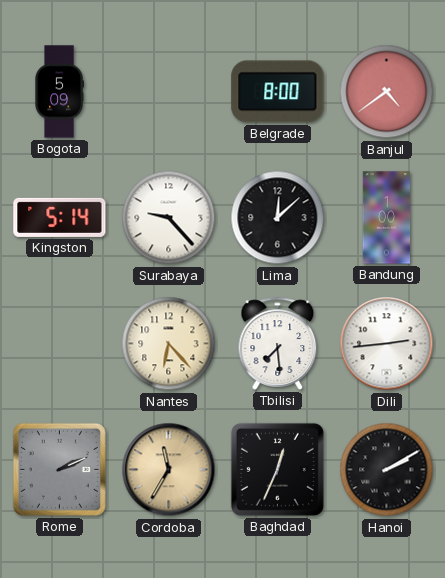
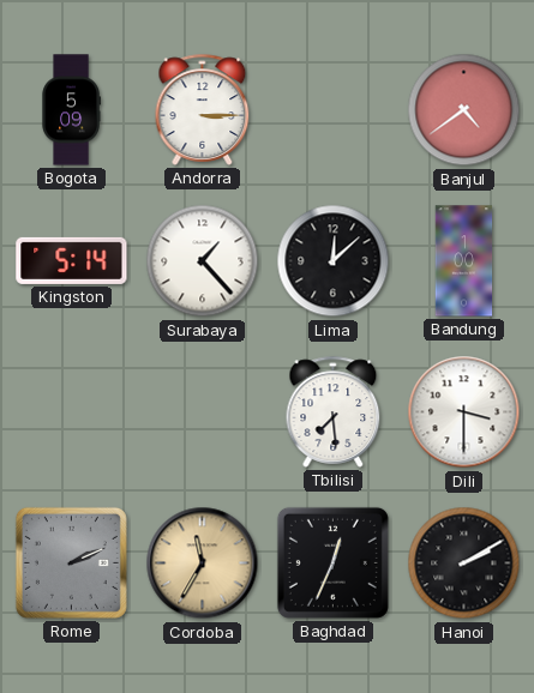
Andorra: none -> 3:15
Belgrade: 8:00 -> none
Surabaya: 9:23 -> 1:23
Nantes: 6:23 -> none
Dili: 2:44 -> 3:30
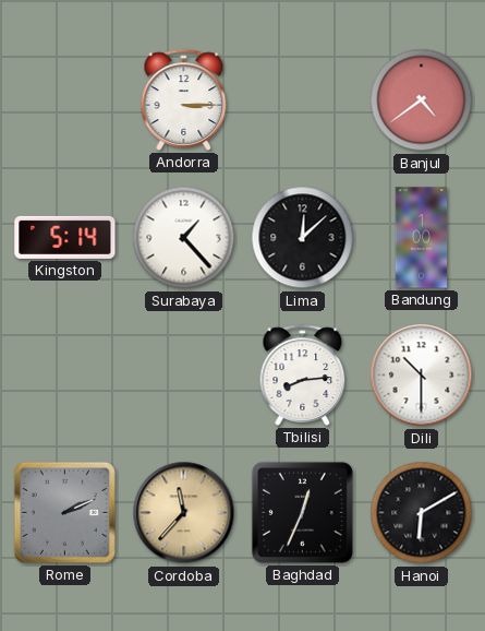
Bogota: 5:09 -> none
Tbilisi: 7:29 -> 8:14
Dili: 3:30 -> 10:30
Cordoba: 11:35 -> 11:37
Hanoi: 2:10 -> 6:10
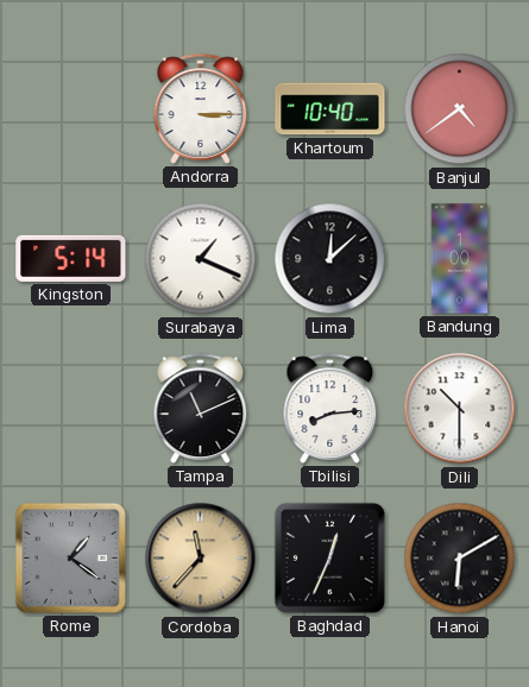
Khartoum: none -> 10:40
Surabaya: 1:23 -> 1:19
Tampa: none -> 11:11
Rome: 2:11 -> 1:21
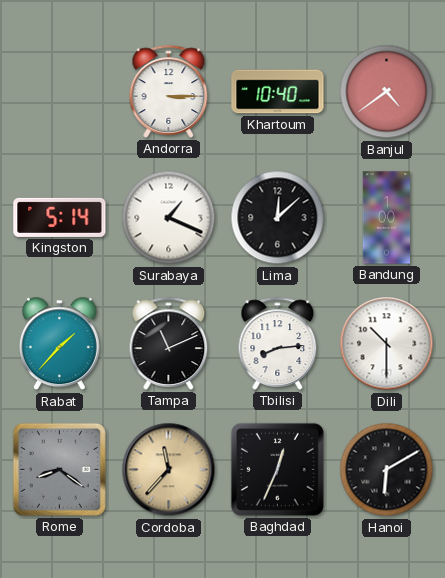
Rabat: none -> 1:37
Rome: 1:21 -> 8:21
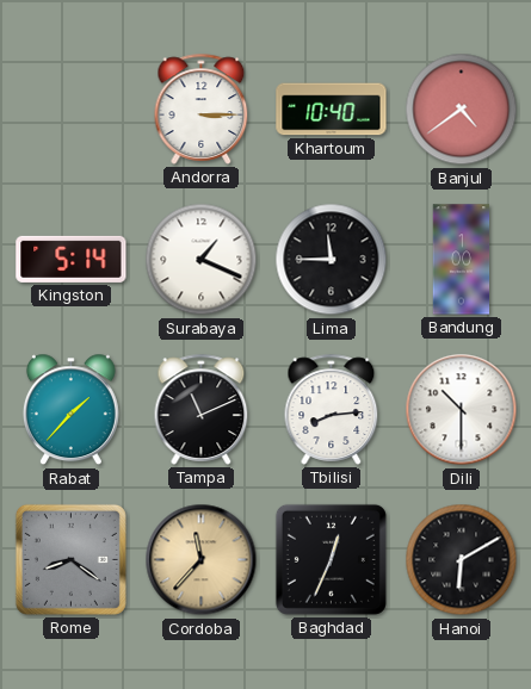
Lima: 12:08 -> 11:45
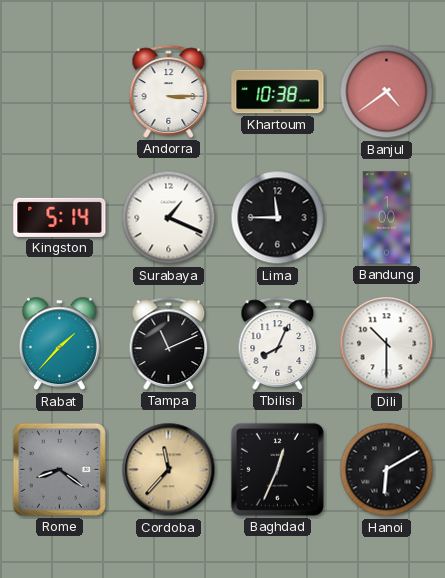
Khartoum: 10:40 -> 10:38
Tbilisi: 8:14 -> 8:04
